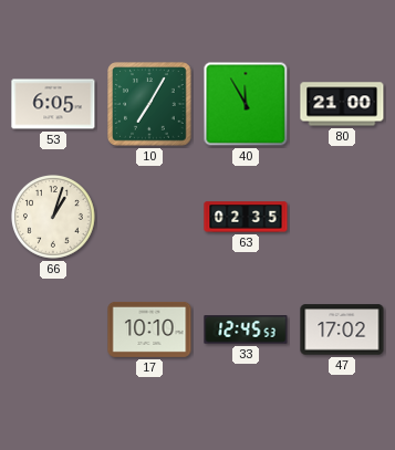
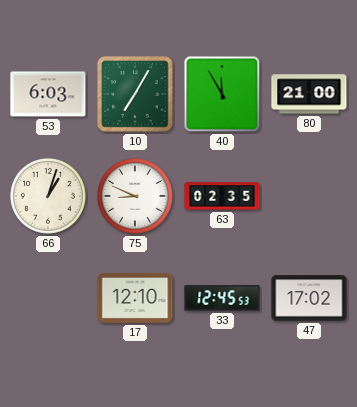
53: 6:05 -> 6:03
75: none -> 8:49
17: 10:10 -> 12:10
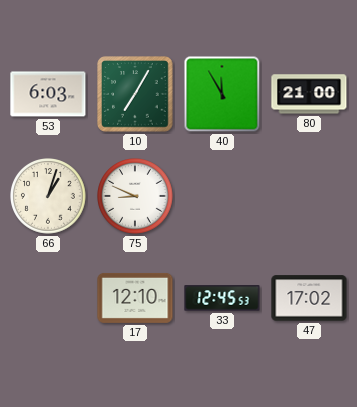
63: 02:35 -> none
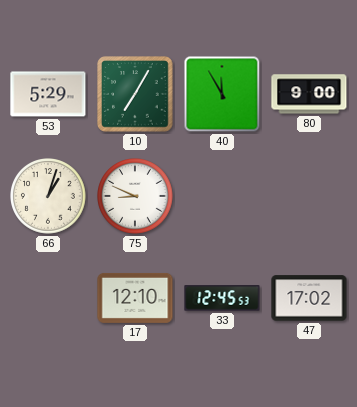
53: 6:03 -> 5:29
80: 21:00 -> 9:00
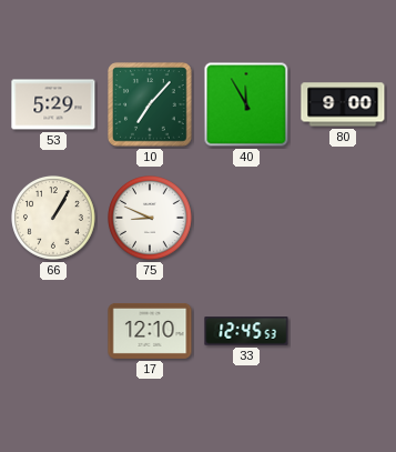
10: 7:05 -> 7:07
66: 1:03 -> 1:05
47: 17:02 -> none
